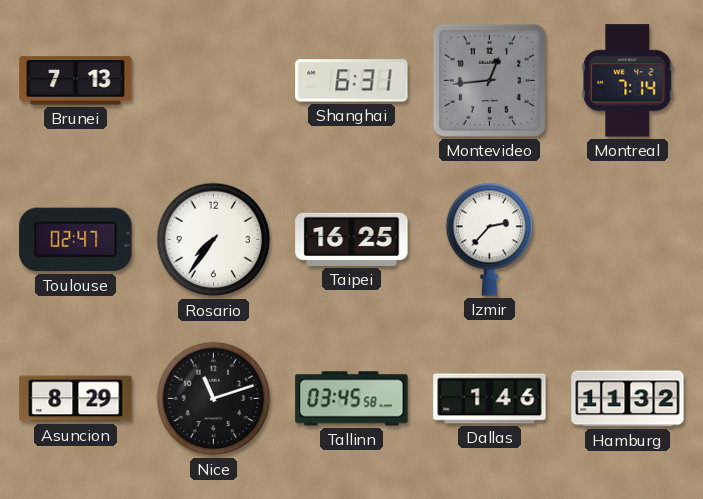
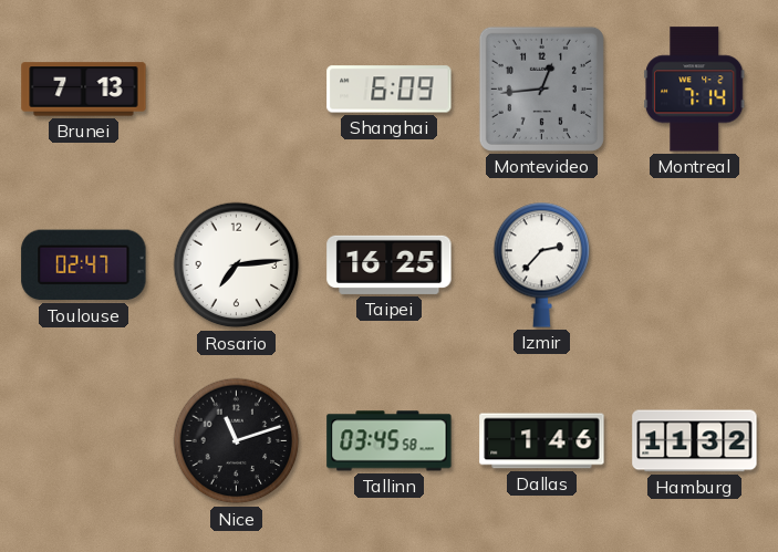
Shanghai: 6:31 -> 6:09
Rosario: 7:36 -> 7:14
Asuncion: 8:29 -> none
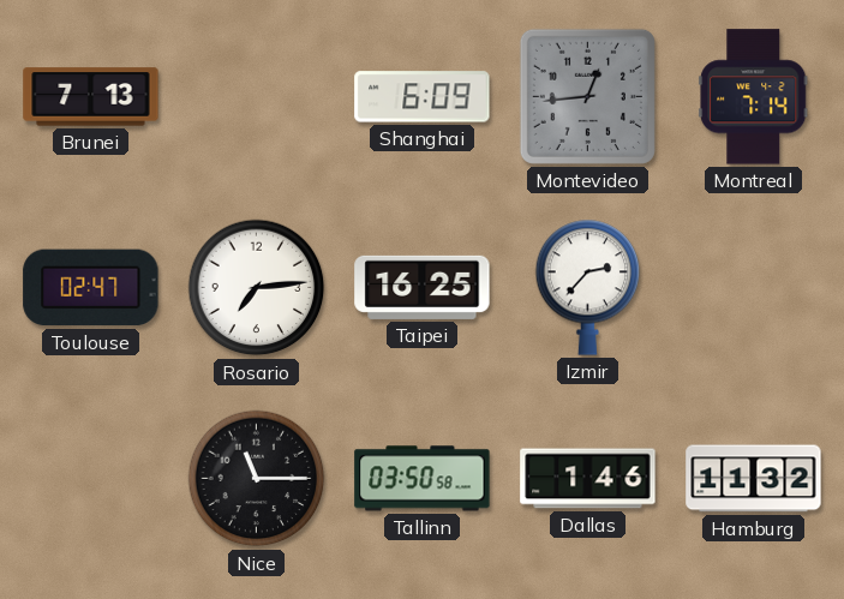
Nice: 11:12 -> 11:15
Tallinn: 03:45 -> 03:50
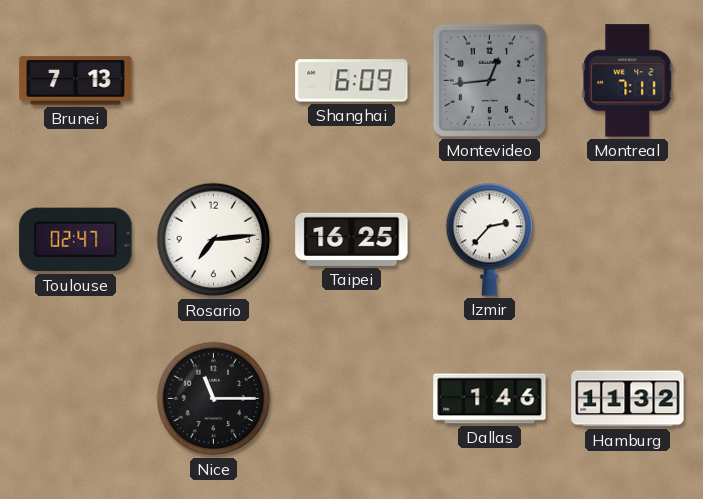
Montreal: 7:14 -> 7:11
Tallinn: 03:50 -> none
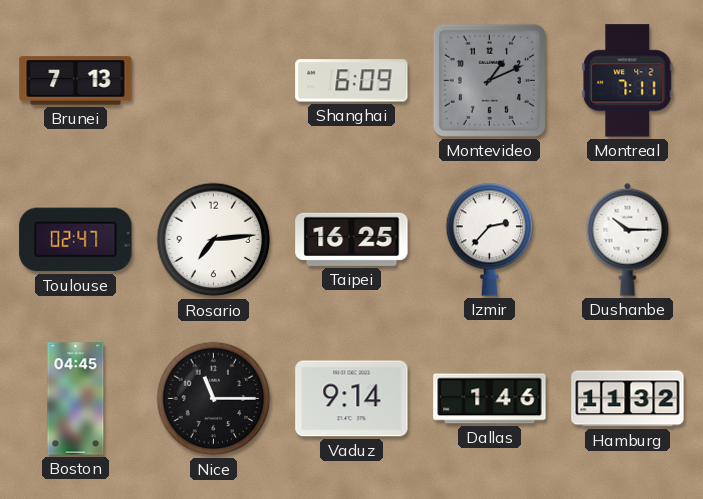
Montevideo: 12:44 -> 1:11
Dushanbe: none -> 10:15
Boston: none -> 04:45
Vaduz: none -> 9:14
